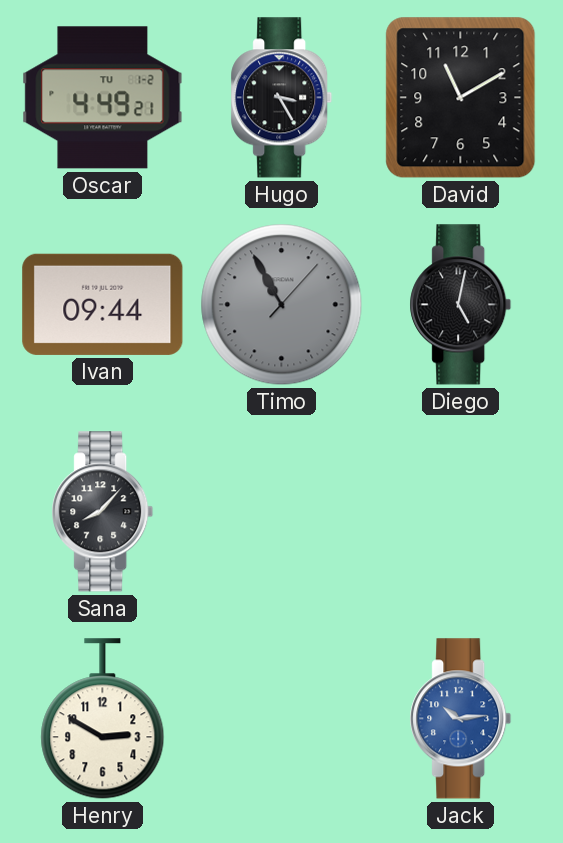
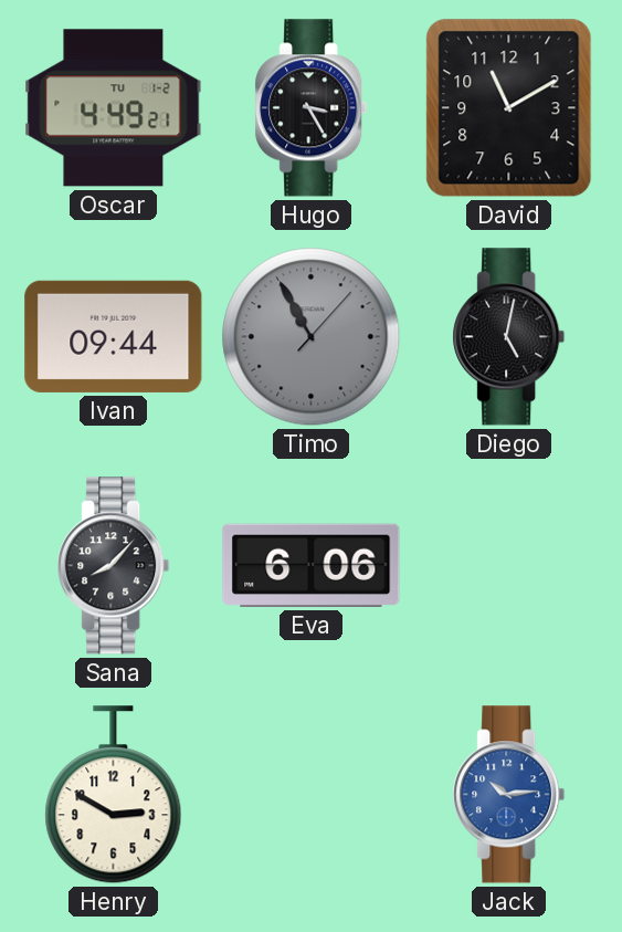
Eva: none -> 6:06
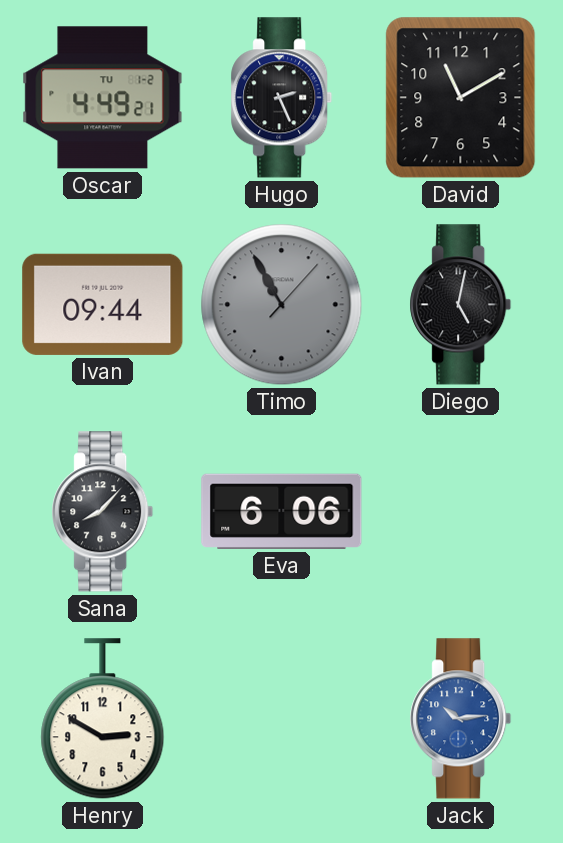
Hugo: 3:25 -> 2:26
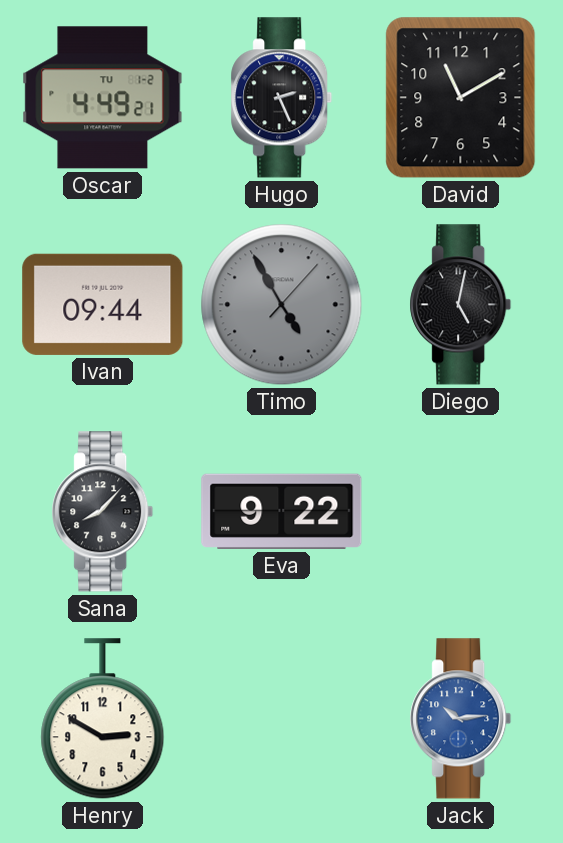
Timo: 10:55 -> 4:55
Eva: 6:06 -> 9:22
